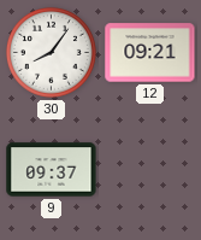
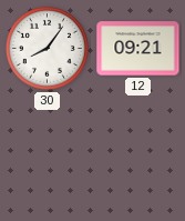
9: 09:37 -> none
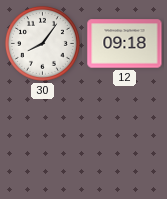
12: 09:21 -> 09:18
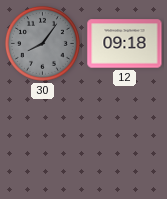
30 dial: white -> grey
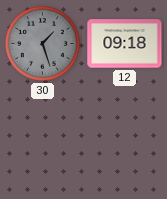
30: 8:06 -> 1:27
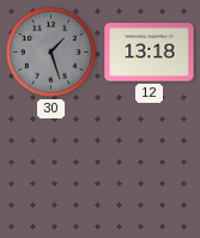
12: 09:18 -> 13:18
